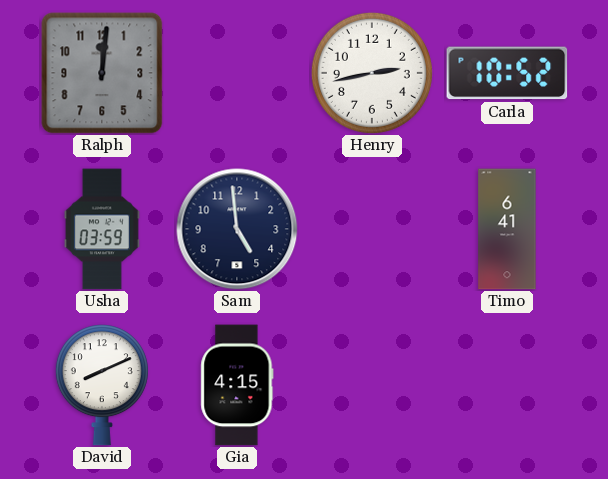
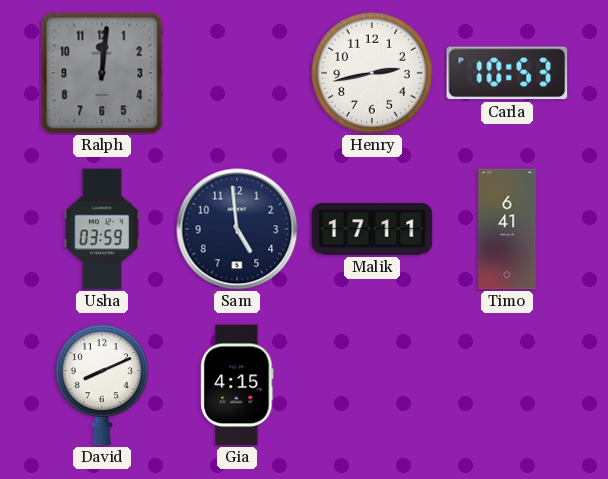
Carla: 10:52 -> 10:53
Malik: none -> 17:11
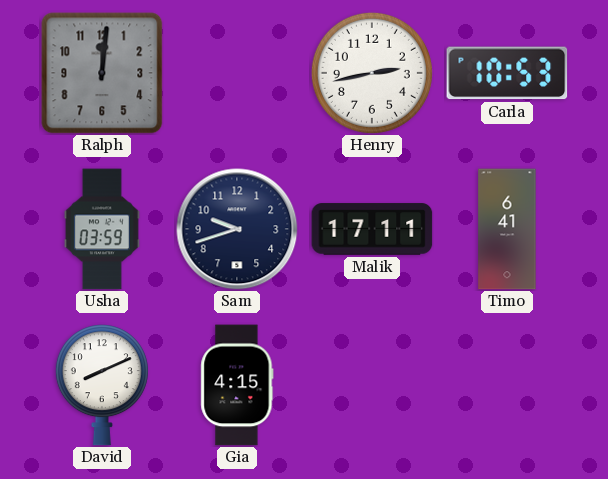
Sam: 4:59 -> 9:42
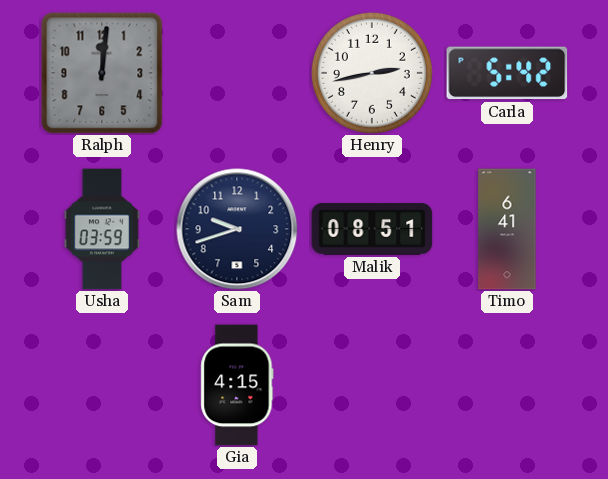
Carla: 10:53 -> 5:42
Malik: 17:11 -> 08:51
David: 8:11 -> none
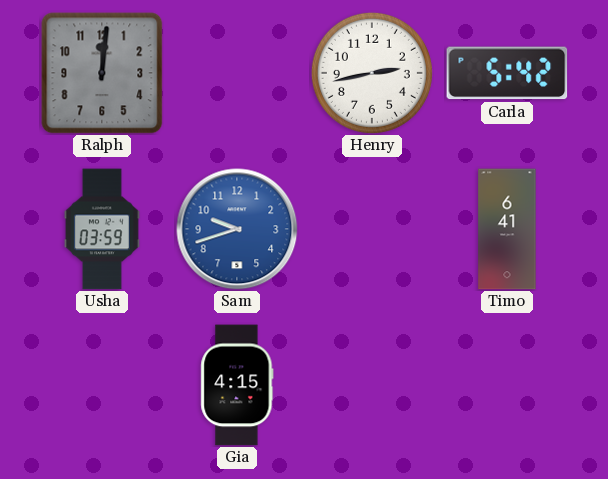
Sam dial: navy -> blue
Malik: 08:51 -> none
